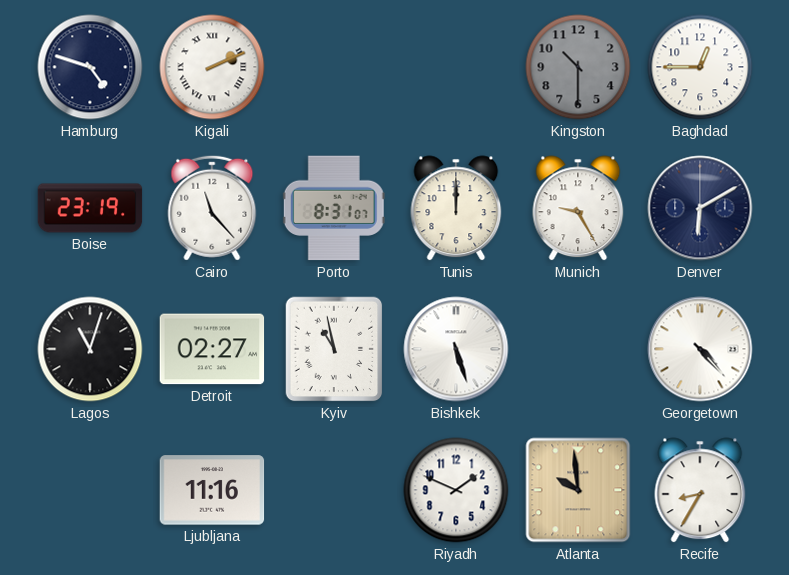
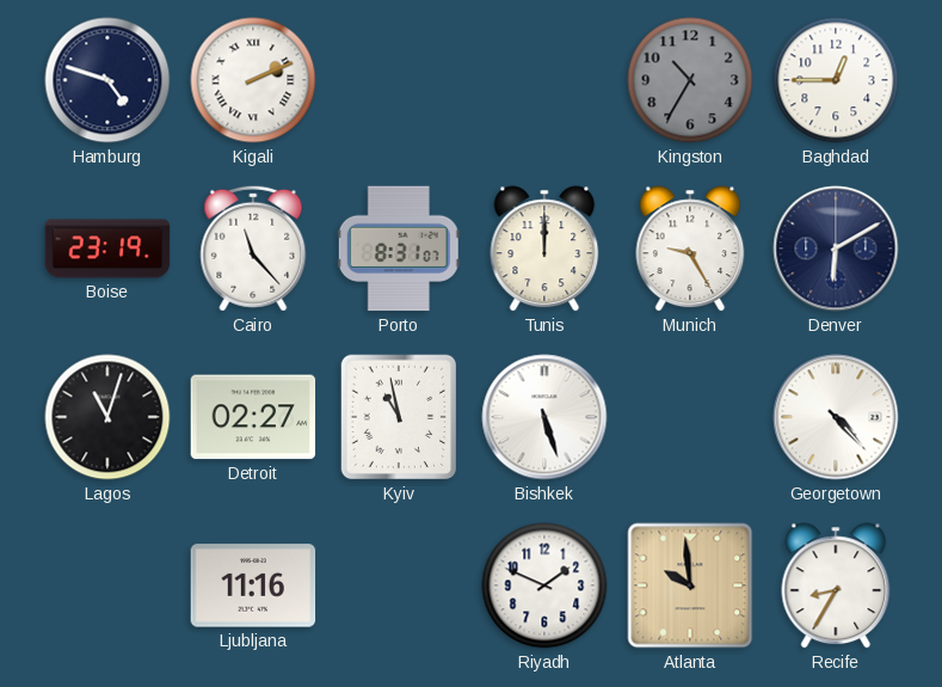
Kingston: 10:30 -> 10:35
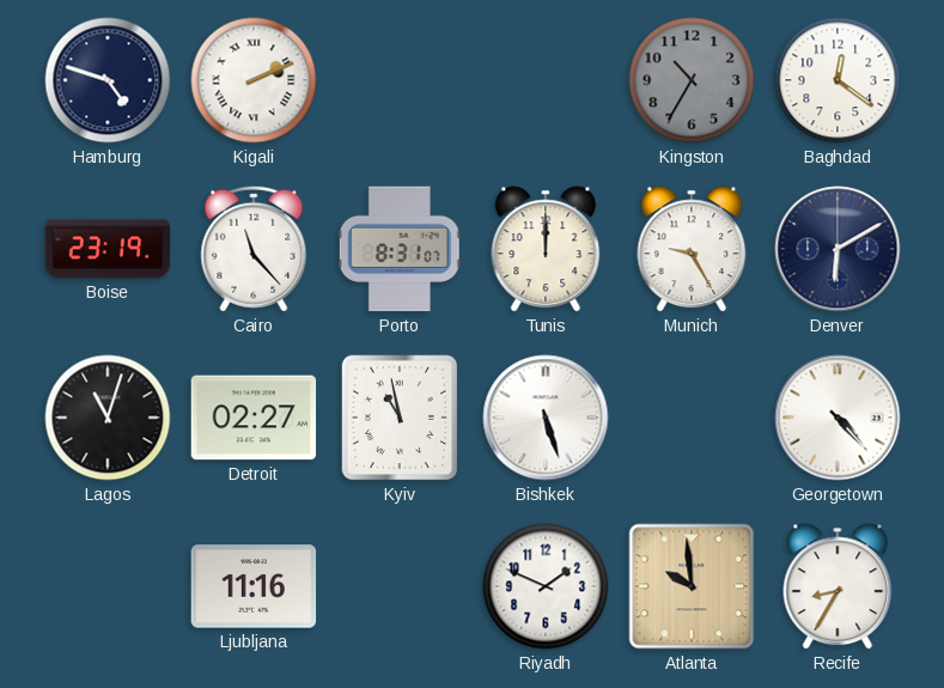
Baghdad: 12:45 -> 12:21
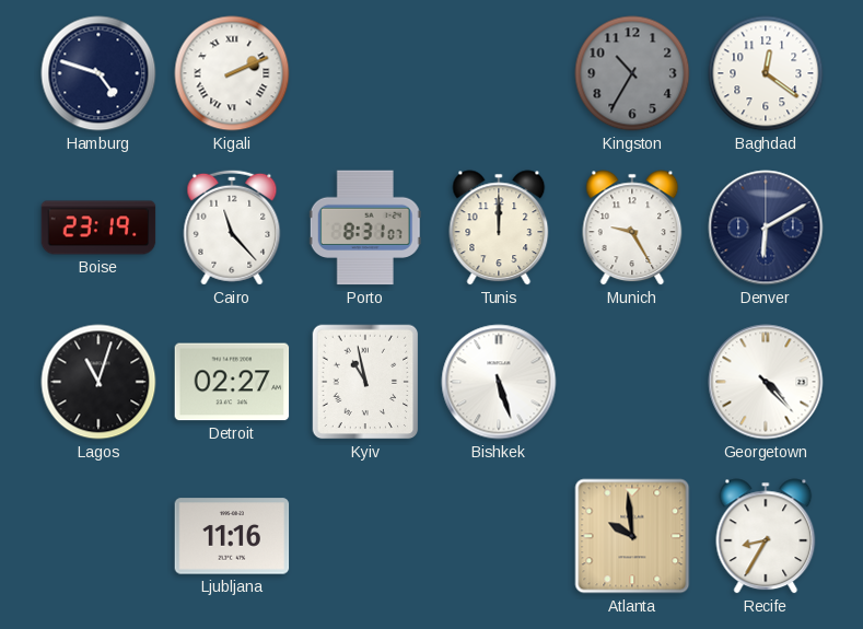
Riyadh: 1:49 -> none
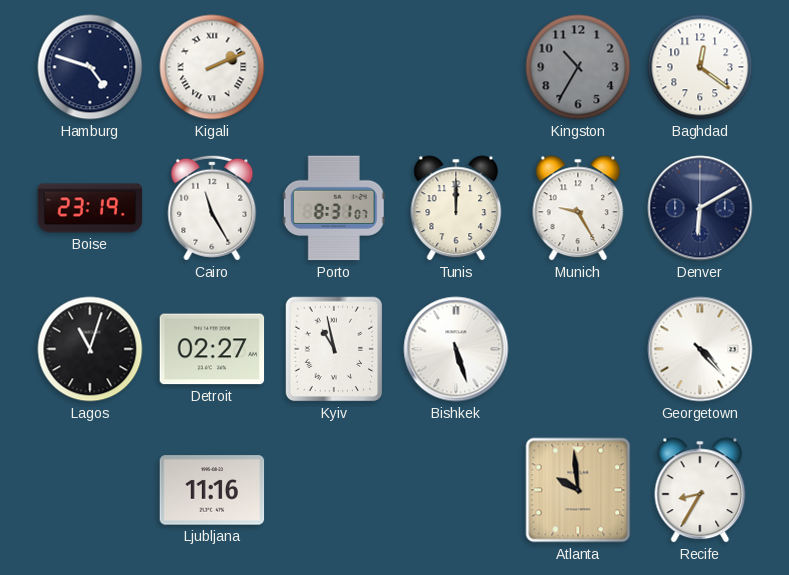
Cairo: 11:23 -> 11:25
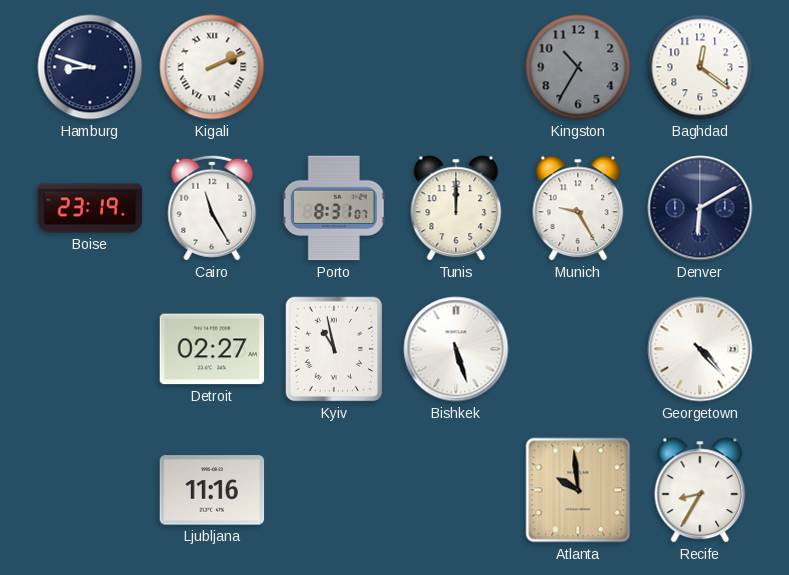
Hamburg: 4:48 -> 8:48
Lagos: 11:03 -> none
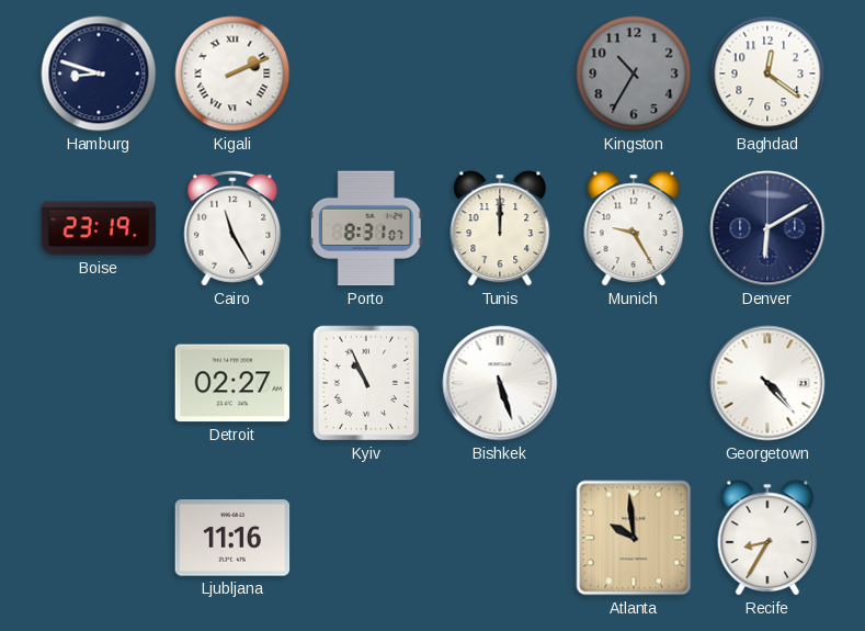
Kyiv: 10:58 -> 10:56
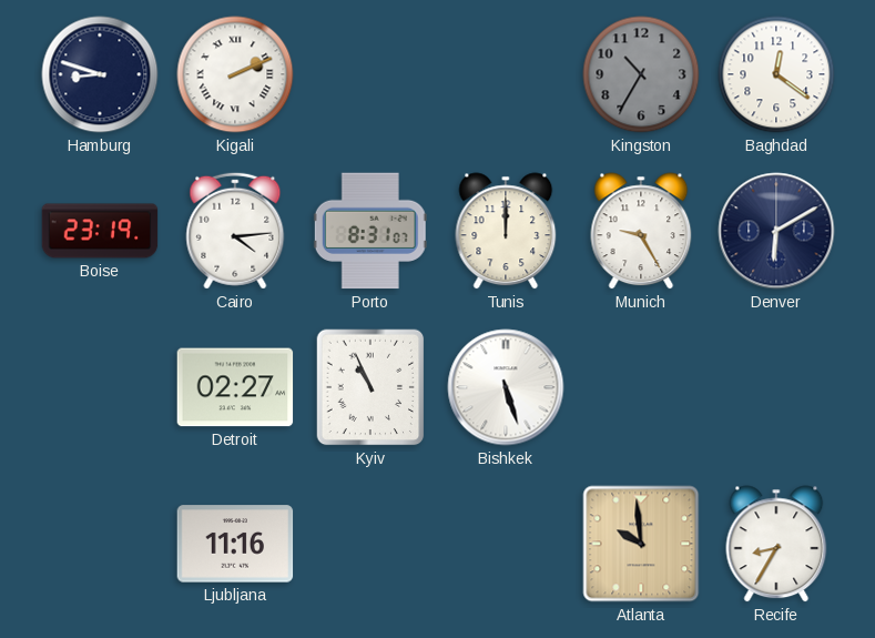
Cairo: 11:25 -> 4:14
Georgetown: 4:23 -> none
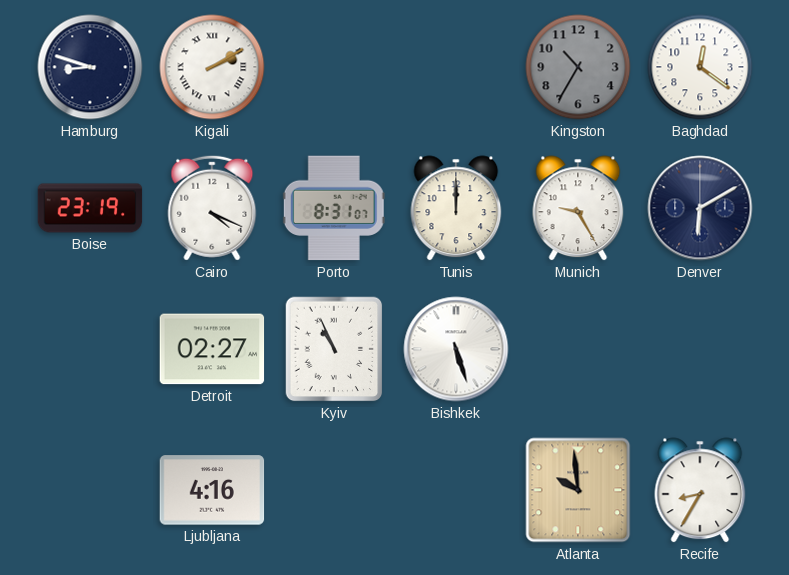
Kigali: 2:11 -> 2:10
Cairo: 4:14 -> 4:19
Ljubljana: 11:16 -> 4:16
